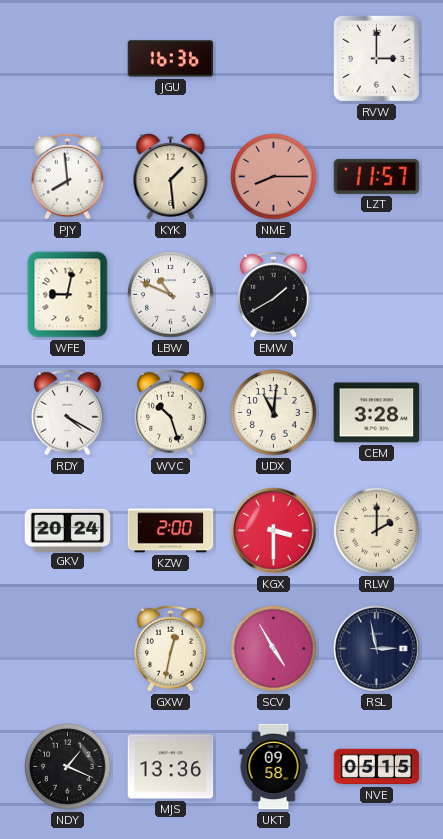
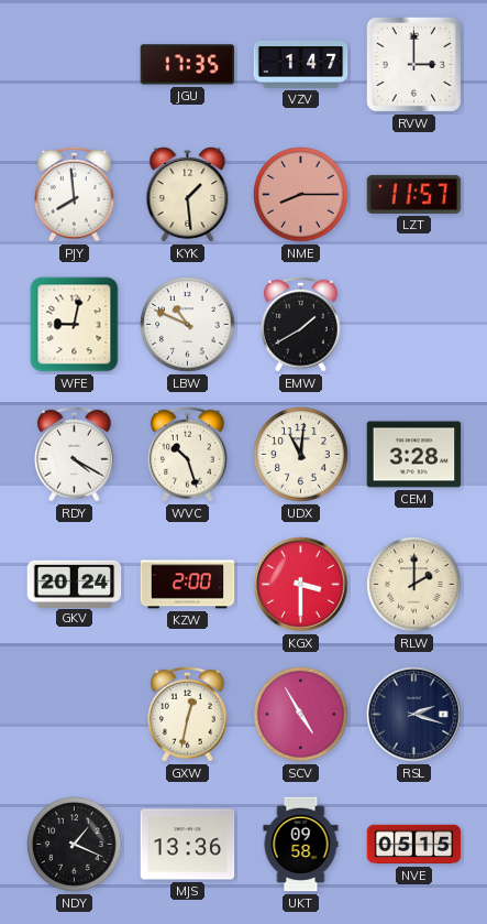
JGU: 16:36 -> 17:35
VZV: none -> 1:47
RSL: 2:58 -> 2:18
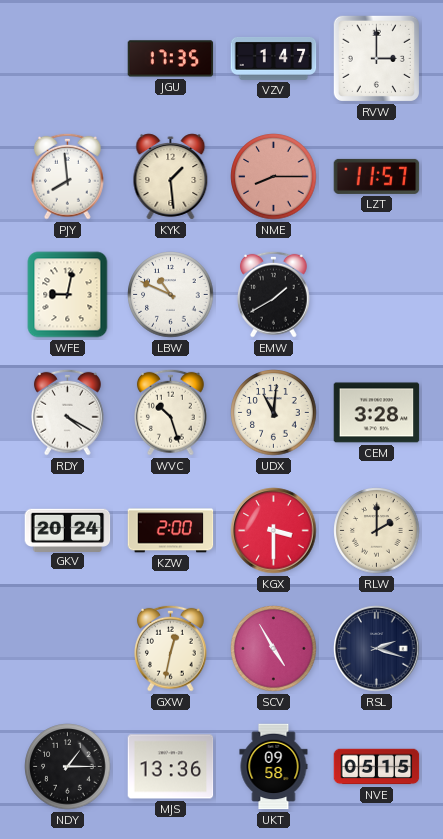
NDY: 1:19 -> 1:15
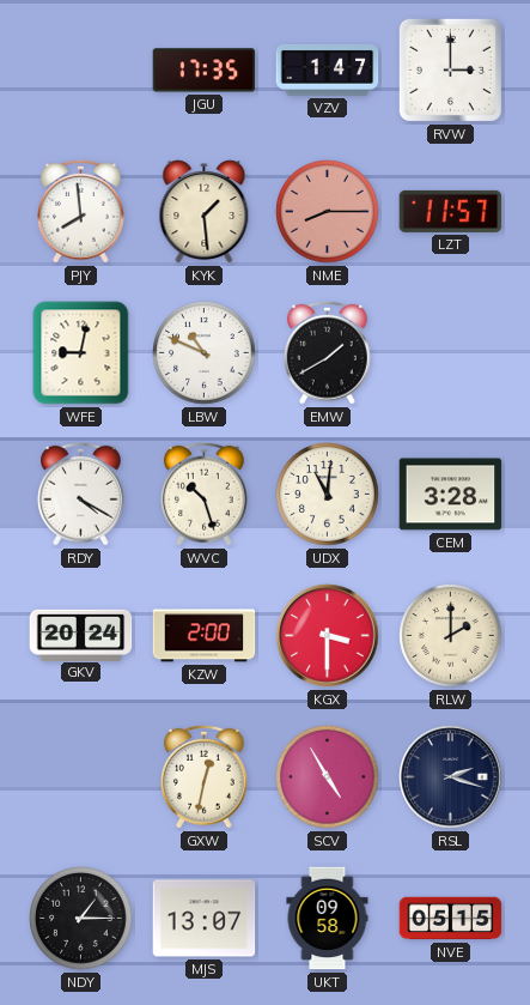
MJS: 13:36 -> 13:07
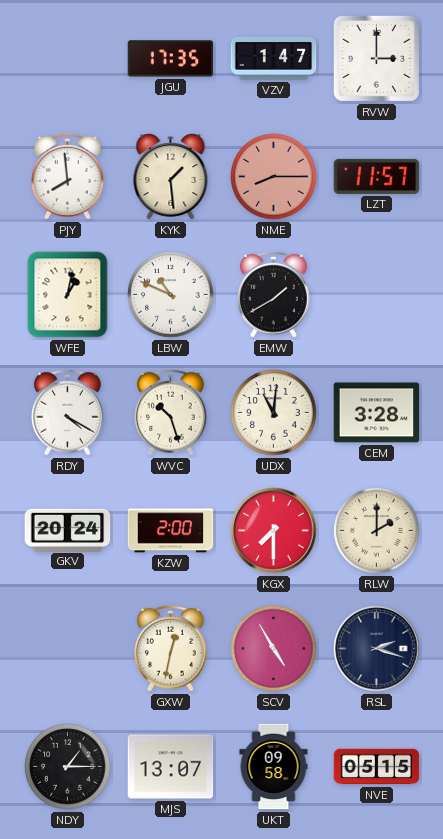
WFE: 9:02 -> 1:02
KGX: 3:30 -> 7:30
